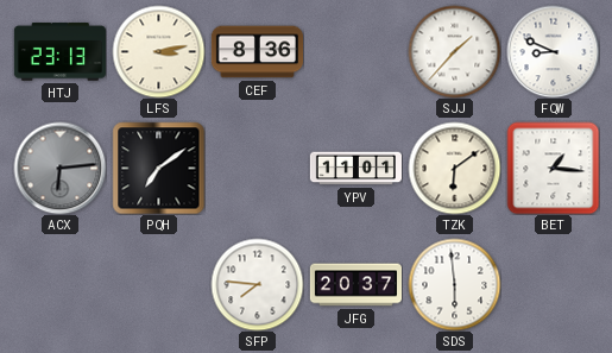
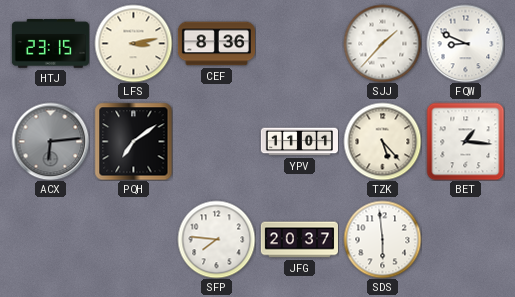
HTJ: 23:13 -> 23:15
TZK: 6:09 -> 5:23
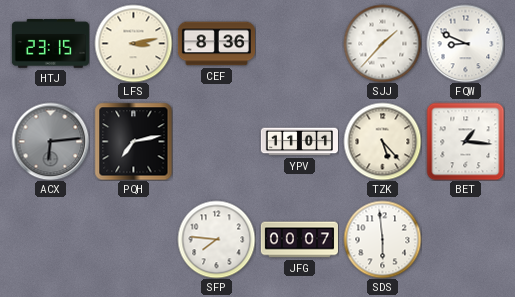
PQH: 7:09 -> 7:13
JFG: 20:37 -> 00:07
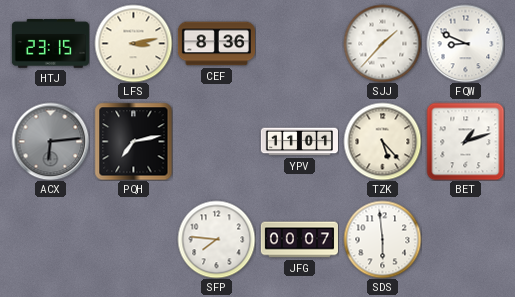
BET: 1:16 -> 1:12
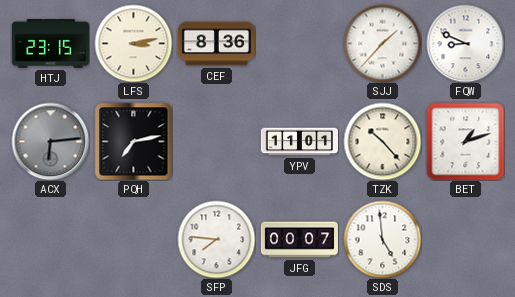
TZK: 5:23 -> 10:23
SDS: 5:59 -> 4:59
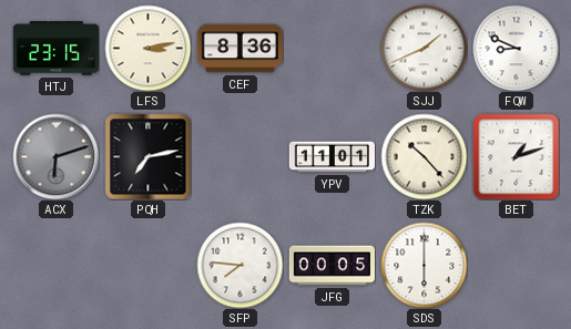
SJJ: 1:37 -> 1:41
ACX: 6:14 -> 6:12
JFG: 00:07 -> 00:05
SDS: 4:59 -> 6:00
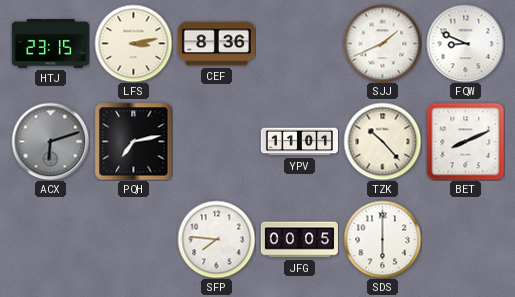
BET: 1:12 -> 8:11
